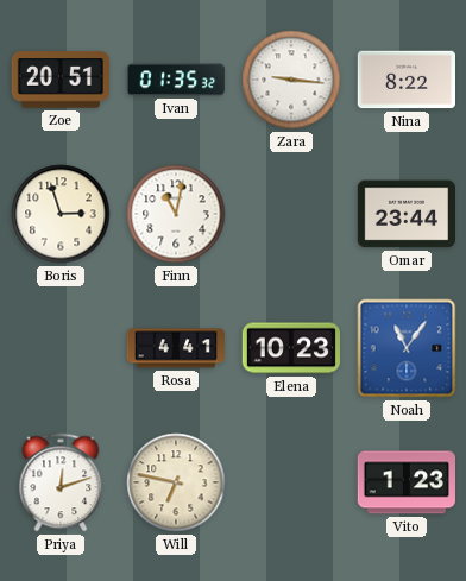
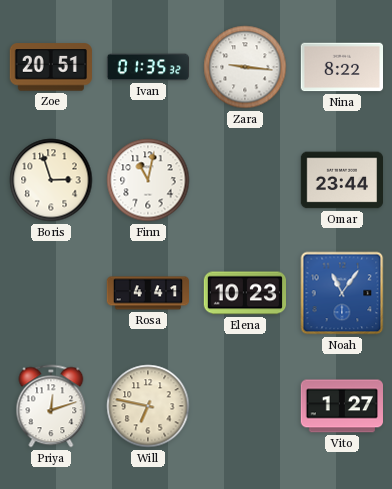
Vito: 1:23 -> 1:27
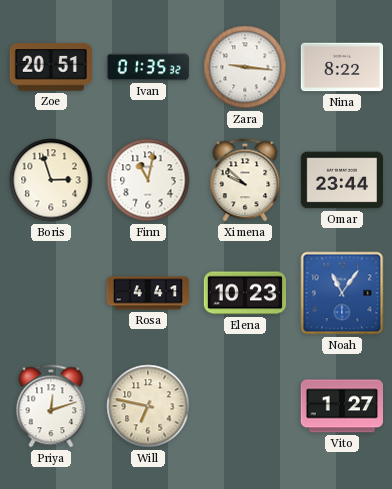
Ximena: none -> 9:52
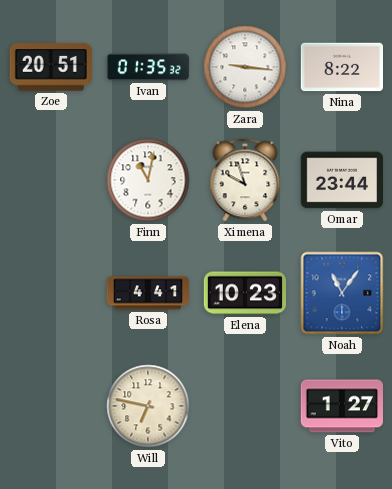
Boris: 2:57 -> none
Ximena: 9:52 -> 9:57
Priya: 12:12 -> none
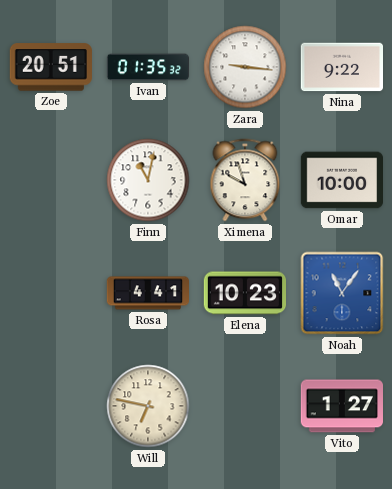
Nina: 8:22 -> 9:22
Omar: 23:44 -> 10:00
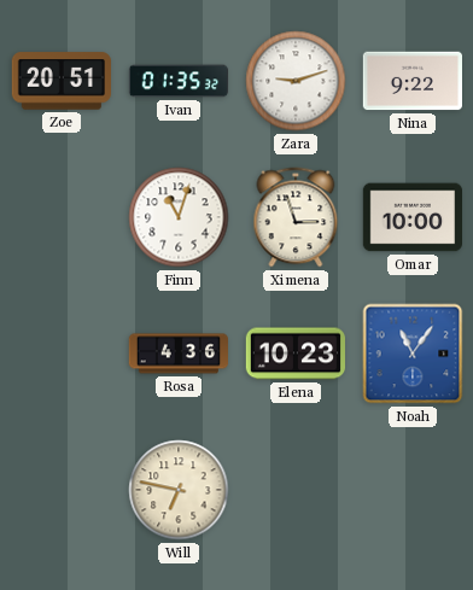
Zara: 9:16 -> 9:12
Finn: 11:02 -> 11:03
Ximena: 9:57 -> 2:57
Rosa: 4:41 -> 4:36
Vito: 1:27 -> none
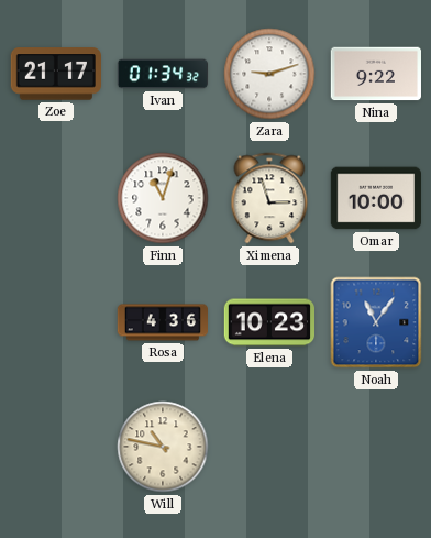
Zoe: 20:51 -> 21:17
Ivan: 01:35 -> 01:34
Will: 6:47 -> 10:47
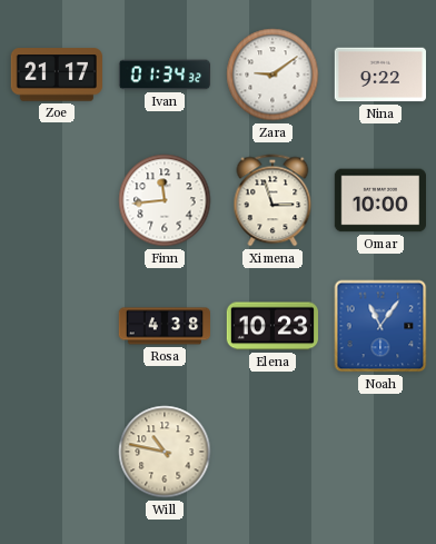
Zara: 9:12 -> 9:09
Finn: 11:03 -> 11:44
Rosa: 4:36 -> 4:38
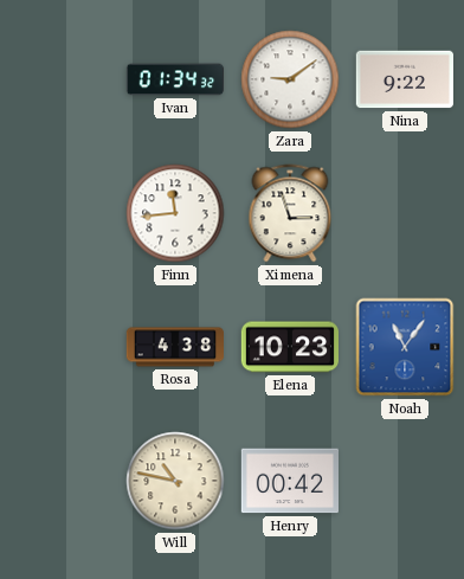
Zoe: 21:17 -> none
Omar: 10:00 -> none
Henry: none -> 00:42
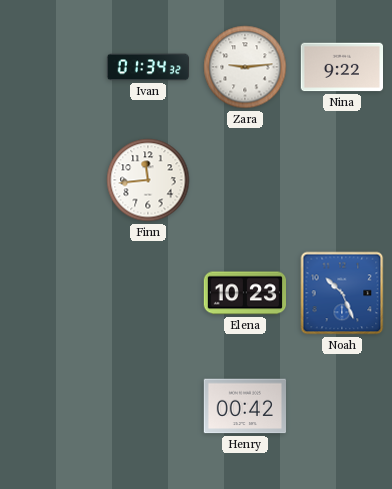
Zara: 9:09 -> 9:14
Ximena: 2:57 -> none
Rosa: 4:38 -> none
Noah: 11:06 -> 10:26
Will: 10:47 -> none
